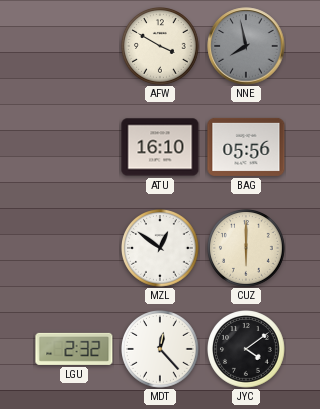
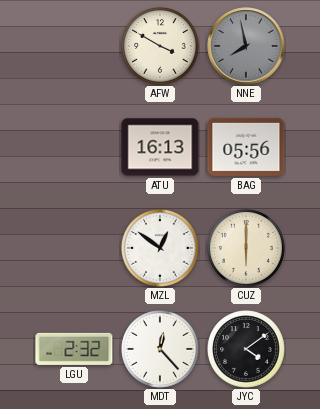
ATU: 16:10 -> 16:13
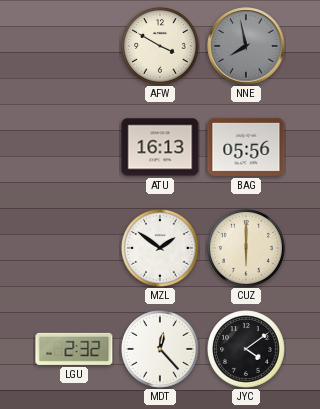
MZL: 12:51 -> 1:51
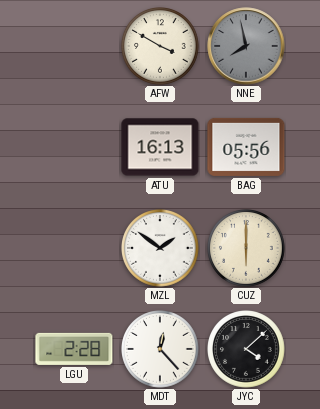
LGU: 2:32 -> 2:28
JYC: 4:09 -> 4:08
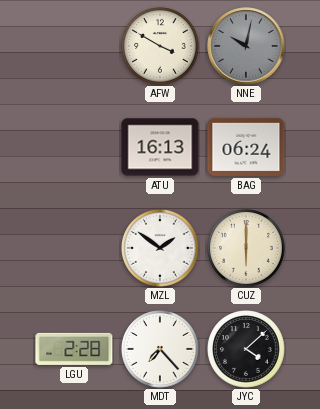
NNE: 7:58 -> 10:02
BAG: 05:56 -> 06:24
MDT: 12:23 -> 7:23
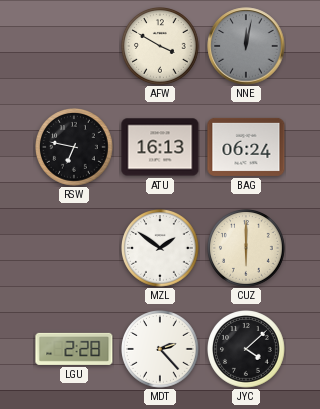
NNE: 10:02 -> 12:02
RSW: none -> 6:47
MDT: 7:23 -> 2:23
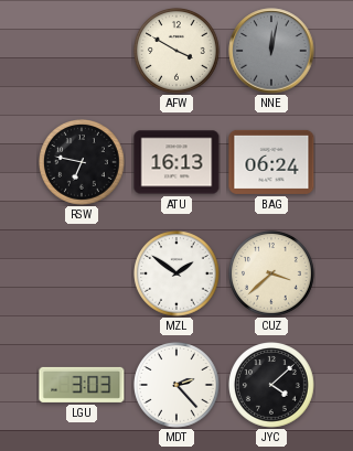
CUZ: 6:00 -> 3:38
LGU: 2:28 -> 3:03
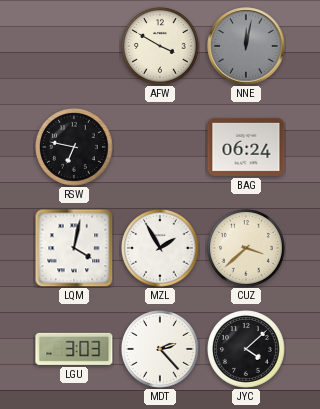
ATU: 16:13 -> none
LQM: none -> 4:02
MZL: 1:51 -> 1:55
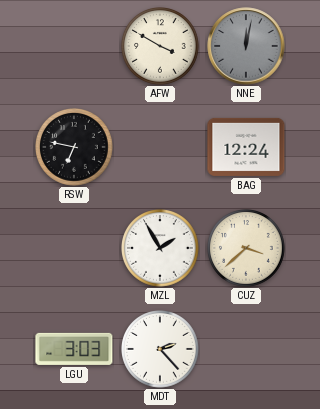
BAG: 06:24 -> 12:24
LQM: 4:02 -> none
JYC: 4:08 -> none
